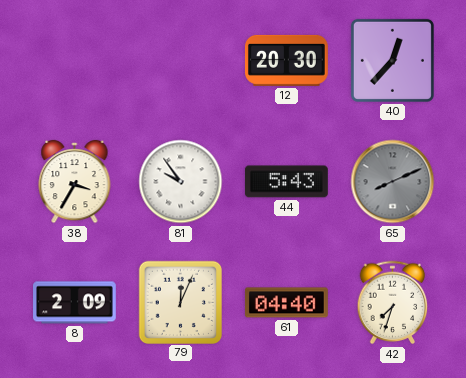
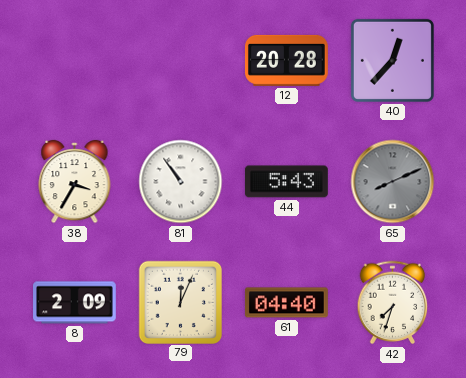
12: 20:30 -> 20:28
81: 9:54 -> 10:54
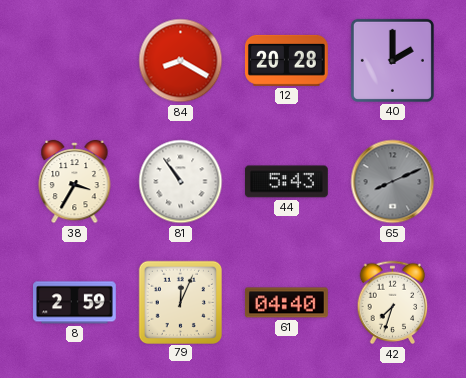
84: none -> 8:20
40: 12:37 -> 2:00
8: 2:09 -> 2:59
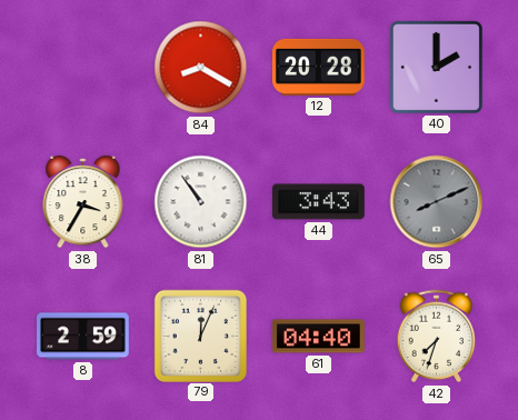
44: 5:43 -> 3:43
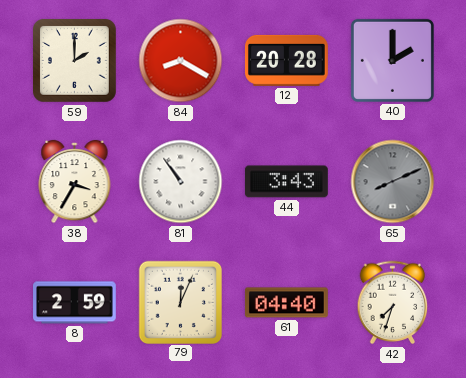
59: none -> 2:00
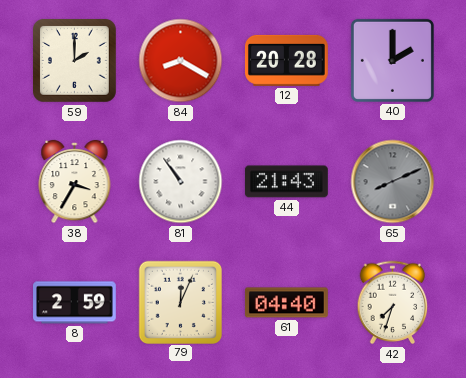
44: 3:43 -> 21:43
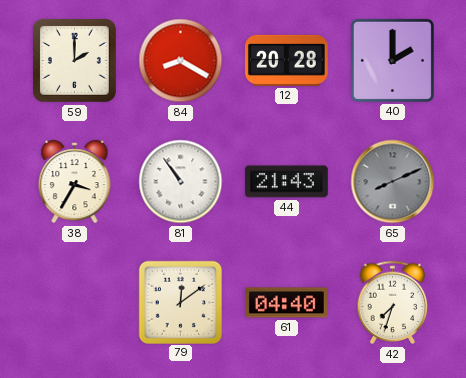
8: 2:59 -> none
79: 12:04 -> 12:09
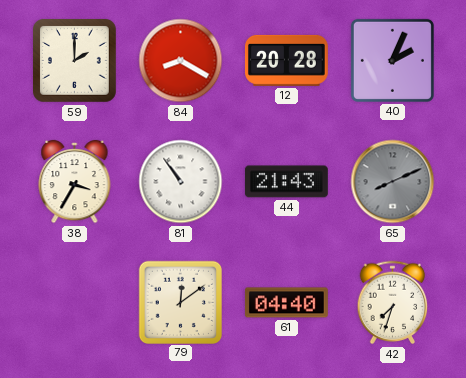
40: 2:00 -> 2:04
